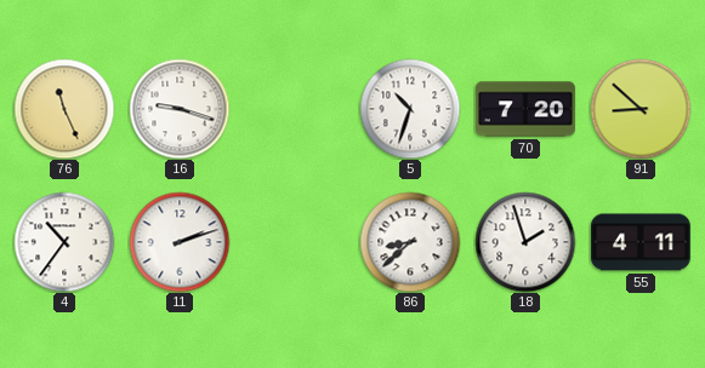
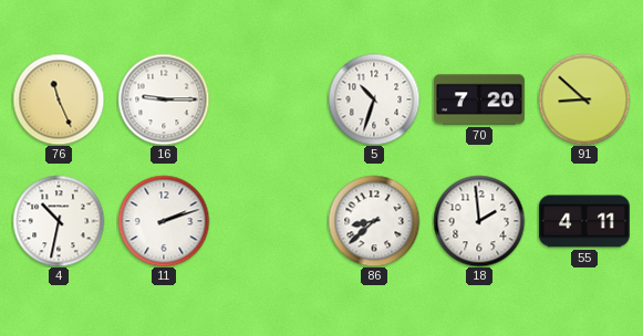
16: 9:18 -> 9:15
4: 10:36 -> 10:32
18: 1:57 -> 1:59
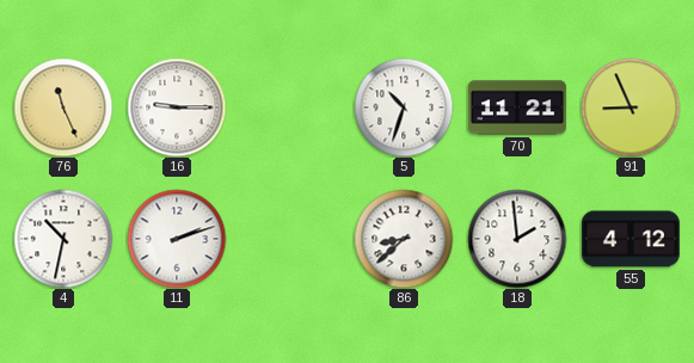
70: 7:20 -> 11:21
91: 8:52 -> 8:56
55: 4:11 -> 4:12
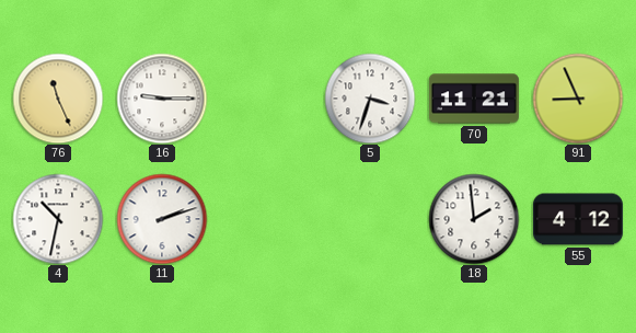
5: 10:33 -> 3:33
86: 8:38 -> none
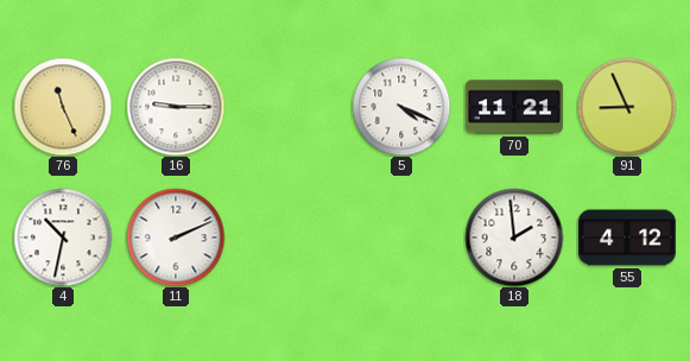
5: 3:33 -> 4:19
11: 2:12 -> 2:11
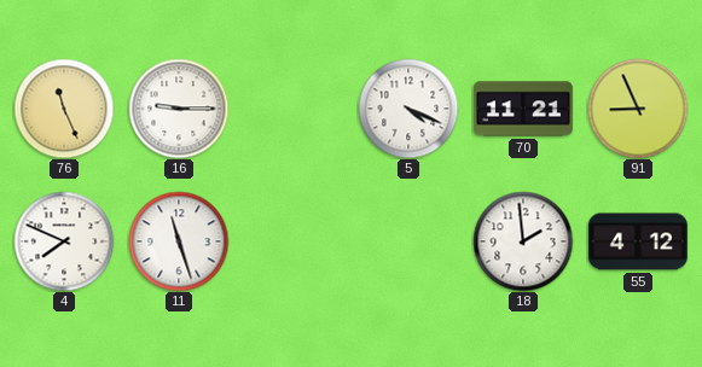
4: 10:32 -> 7:49
11: 2:11 -> 11:27
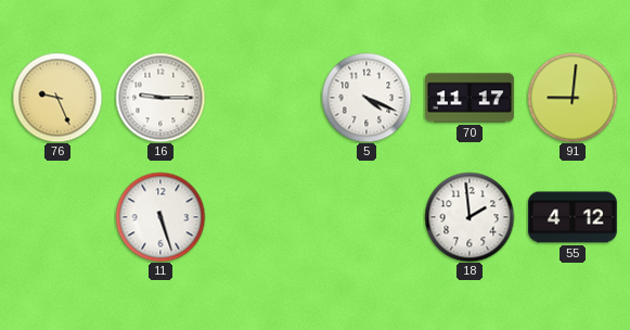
76: 11:26 -> 9:26
70: 11:21 -> 11:17
91: 8:56 -> 9:01
4: 7:49 -> none
11: 11:27 -> 5:27
